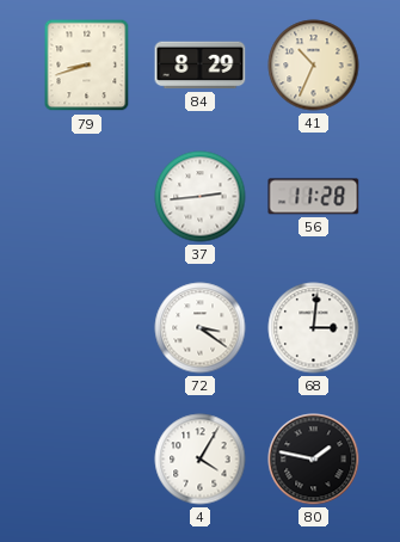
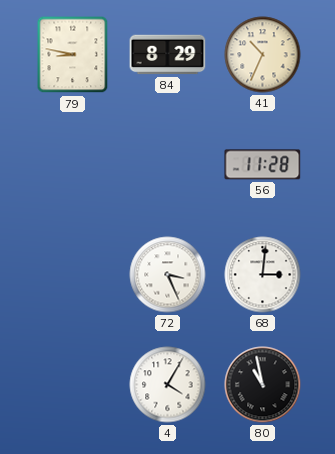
79: 8:42 -> 8:47
37: 2:44 -> none
72: 3:21 -> 3:26
80: 1:47 -> 10:58
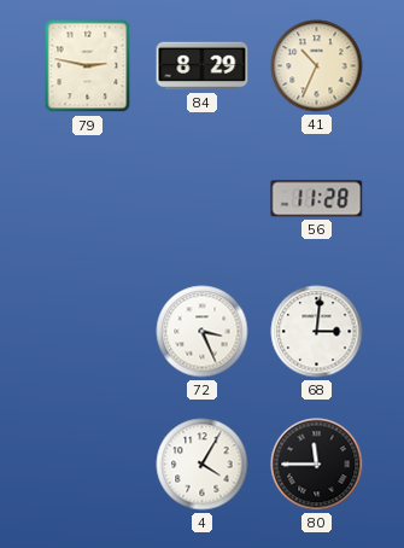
79: 8:47 -> 2:47
80: 10:58 -> 11:45
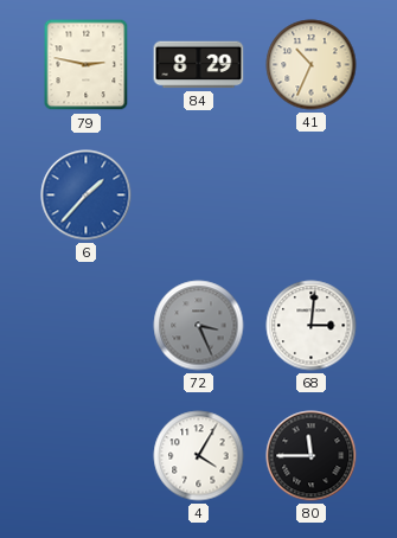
6: none -> 1:37
56: 11:28 -> none
72 dial: white -> grey
